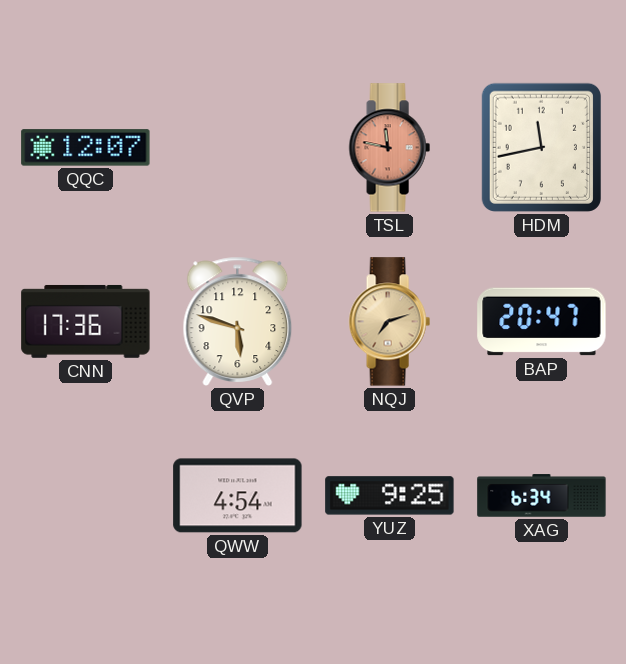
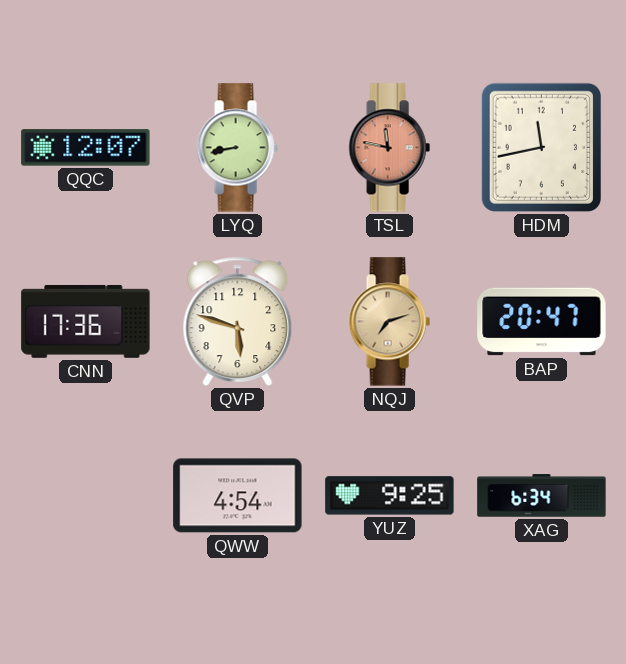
LYQ: none -> 8:43
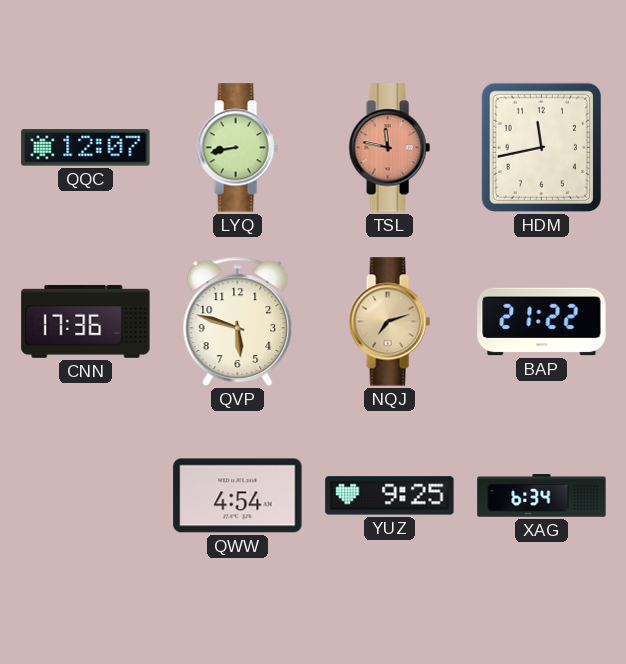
BAP: 20:47 -> 21:22
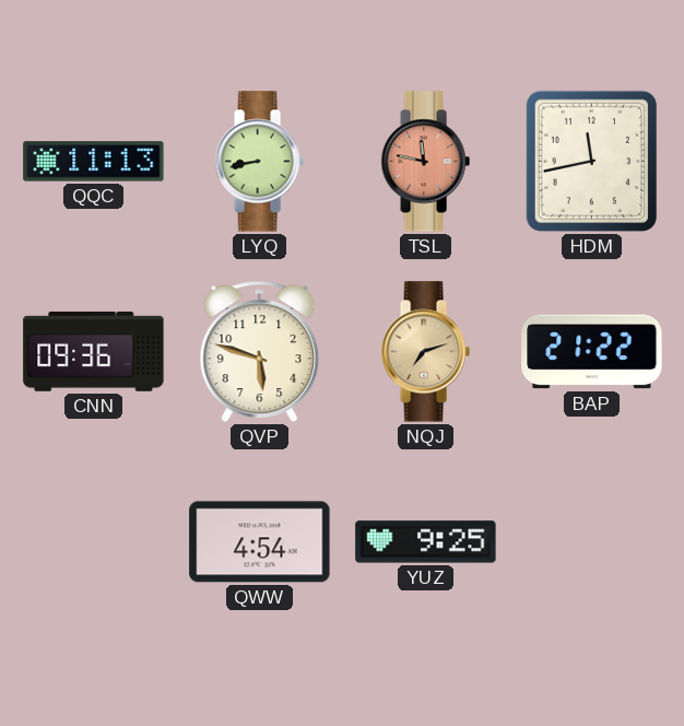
QQC: 12:07 -> 11:13
CNN: 17:36 -> 09:36
XAG: 6:34 -> none
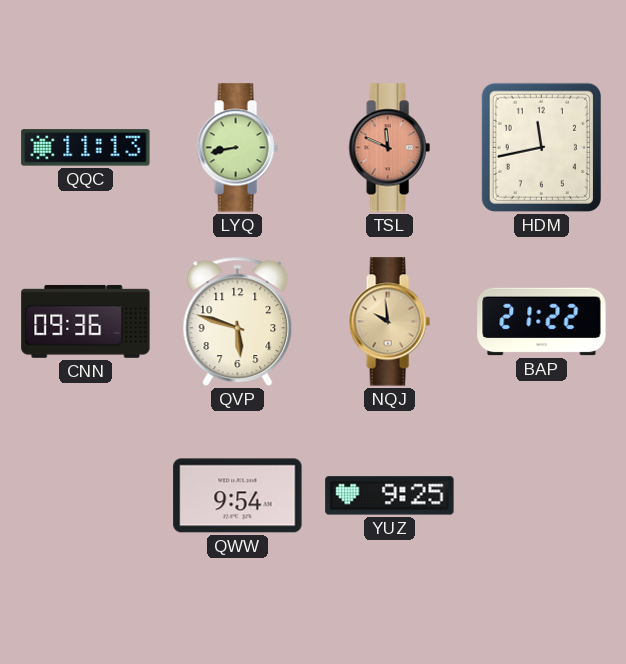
TSL: 11:47 -> 11:49
NQJ: 7:12 -> 9:59
QWW: 4:54 -> 9:54
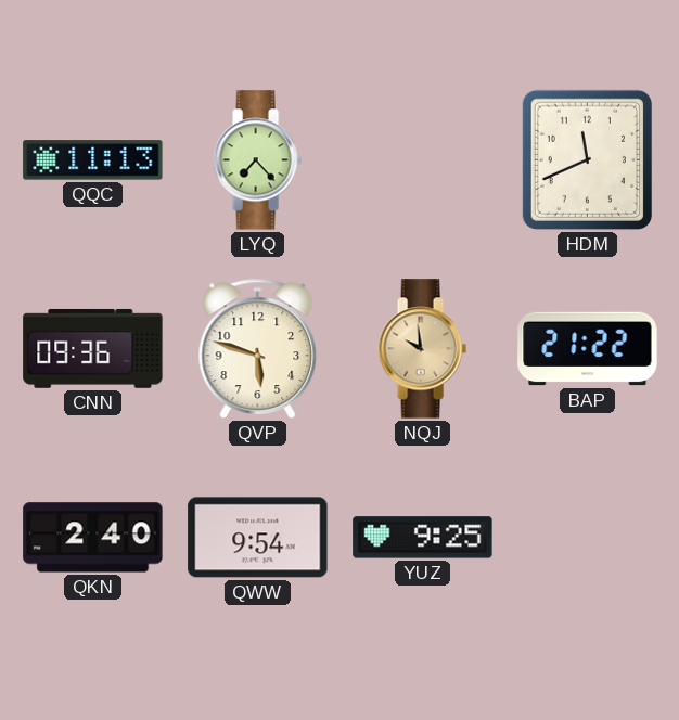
LYQ: 8:43 -> 7:23
TSL: 11:49 -> none
HDM: 11:43 -> 11:41
QKN: none -> 2:40
